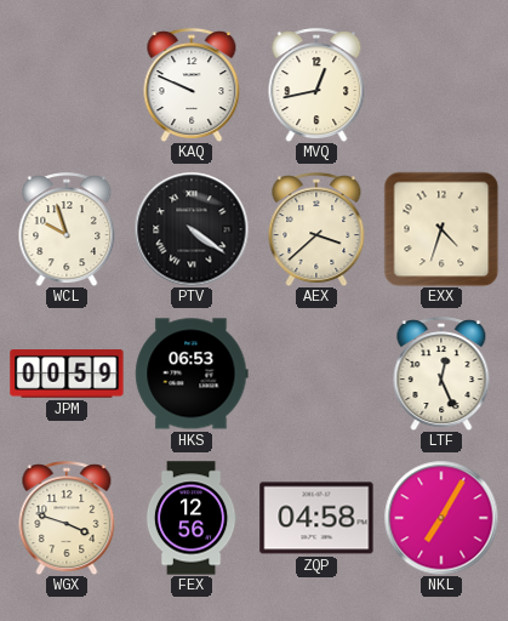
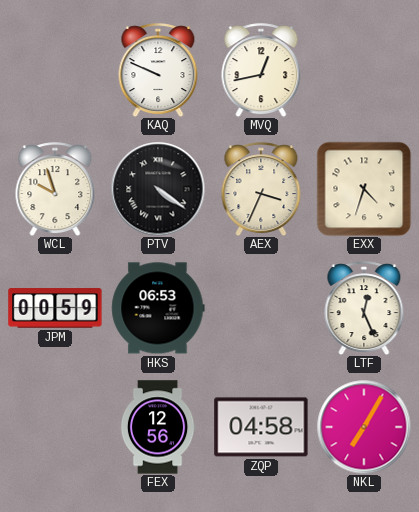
AEX: 3:38 -> 3:34
WGX: 3:48 -> none
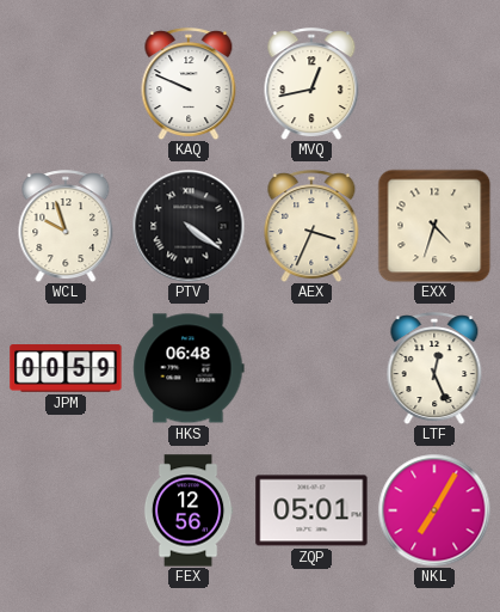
HKS: 06:53 -> 06:48
ZQP: 04:58 -> 05:01
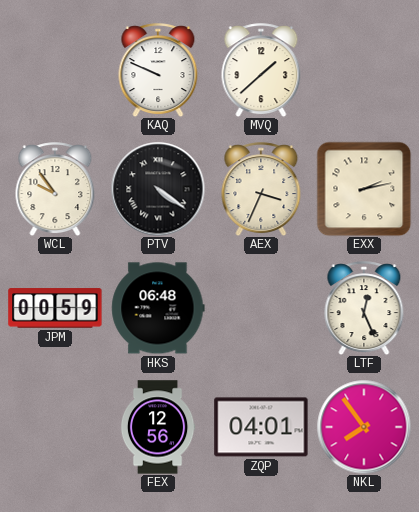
MVQ: 12:43 -> 1:38
WCL: 9:57 -> 9:54
EXX: 4:33 -> 2:13
ZQP: 05:01 -> 04:01
NKL: 7:05 -> 7:54
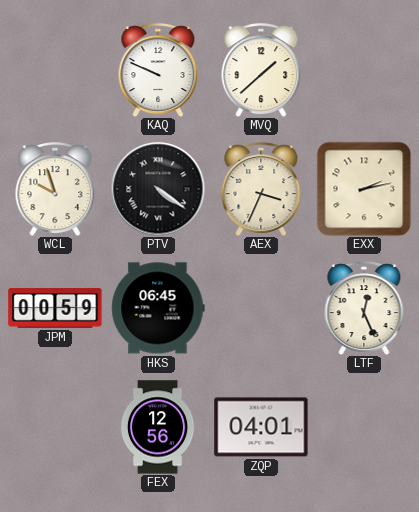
WCL: 9:54 -> 9:57
HKS: 06:48 -> 06:45
NKL: 7:54 -> none
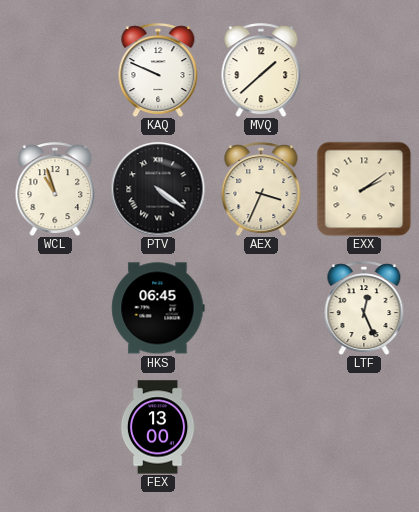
WCL: 9:57 -> 10:57
EXX: 2:13 -> 2:09
JPM: 00:59 -> none
FEX: 12:56 -> 13:00
ZQP: 04:01 -> none
